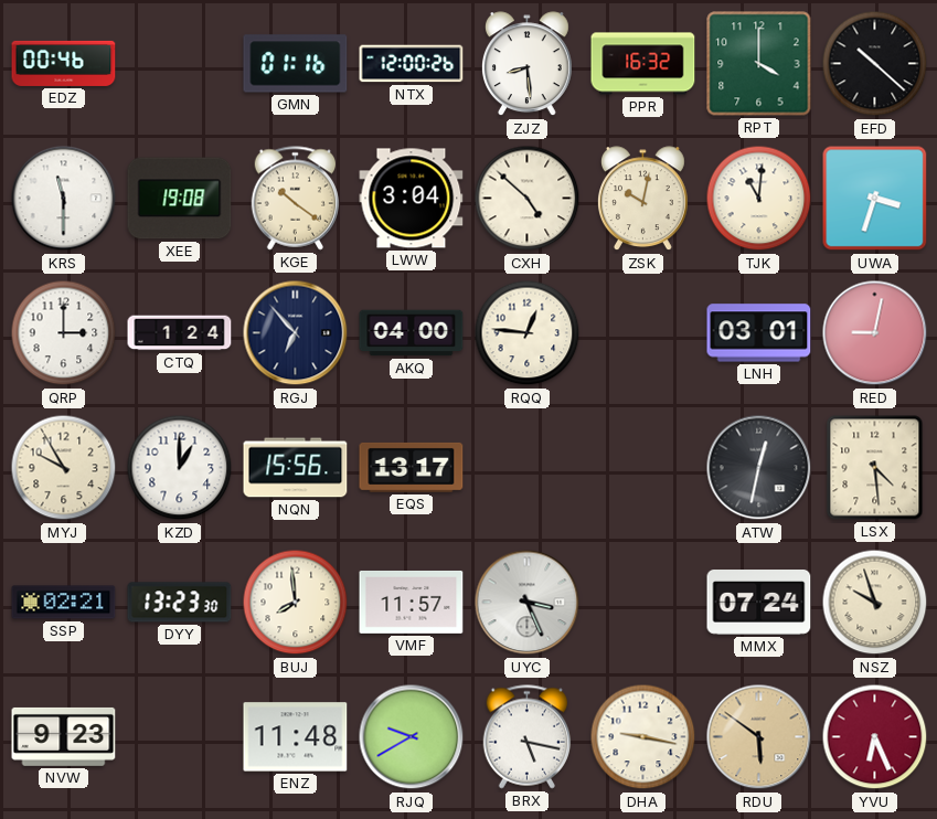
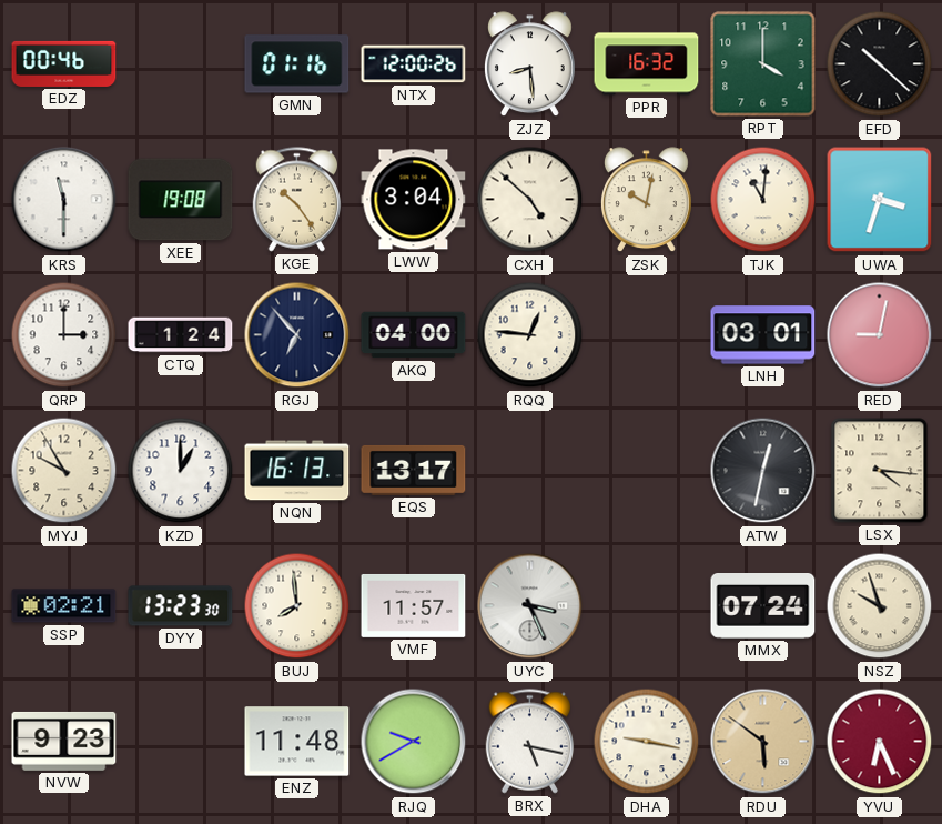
KGE: 10:21 -> 10:24
NQN: 15:56 -> 16:13
LSX: 4:29 -> 4:16
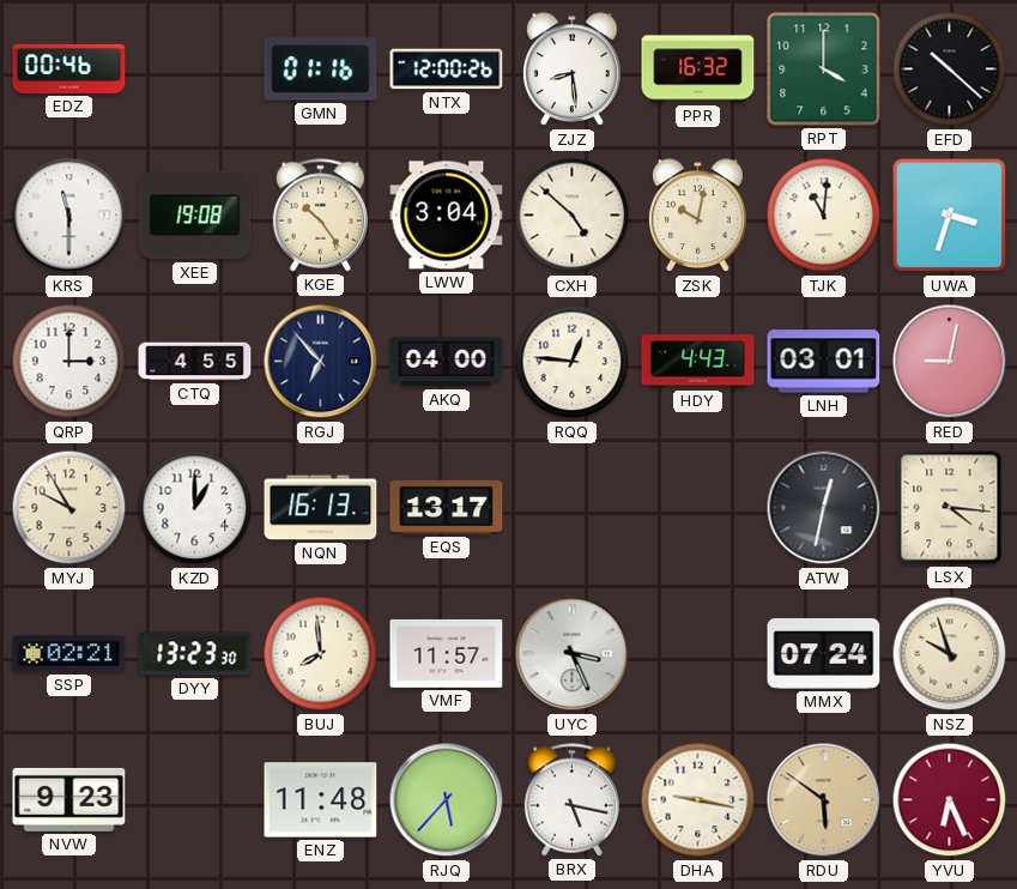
CTQ: 1:24 -> 4:55
HDY: none -> 4:43
RJQ: 9:40 -> 5:37
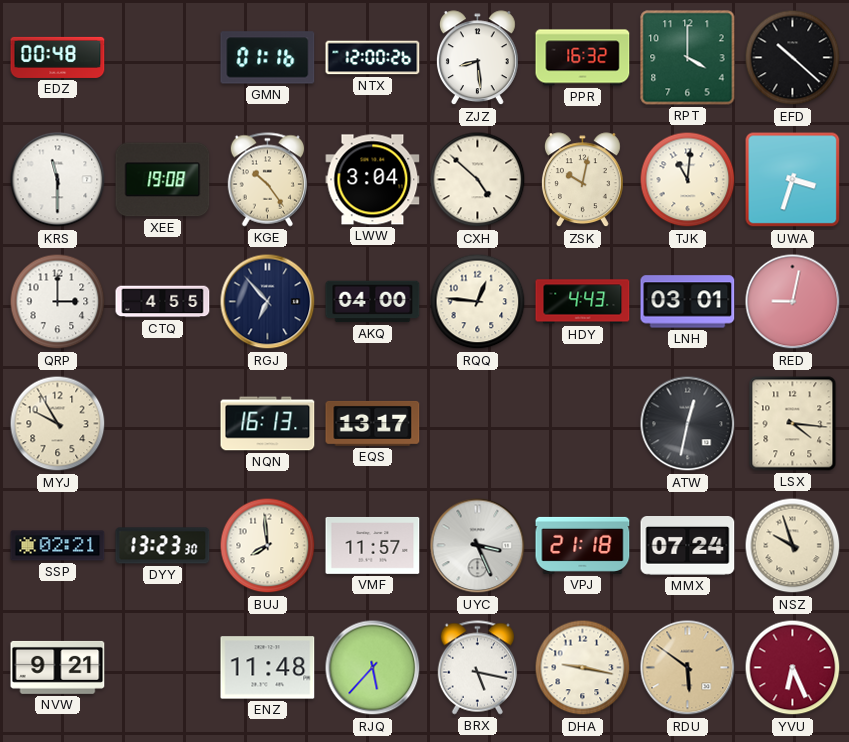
EDZ: 00:46 -> 00:48
KZD: 1:00 -> none
VPJ: none -> 21:18
NVW: 9:23 -> 9:21
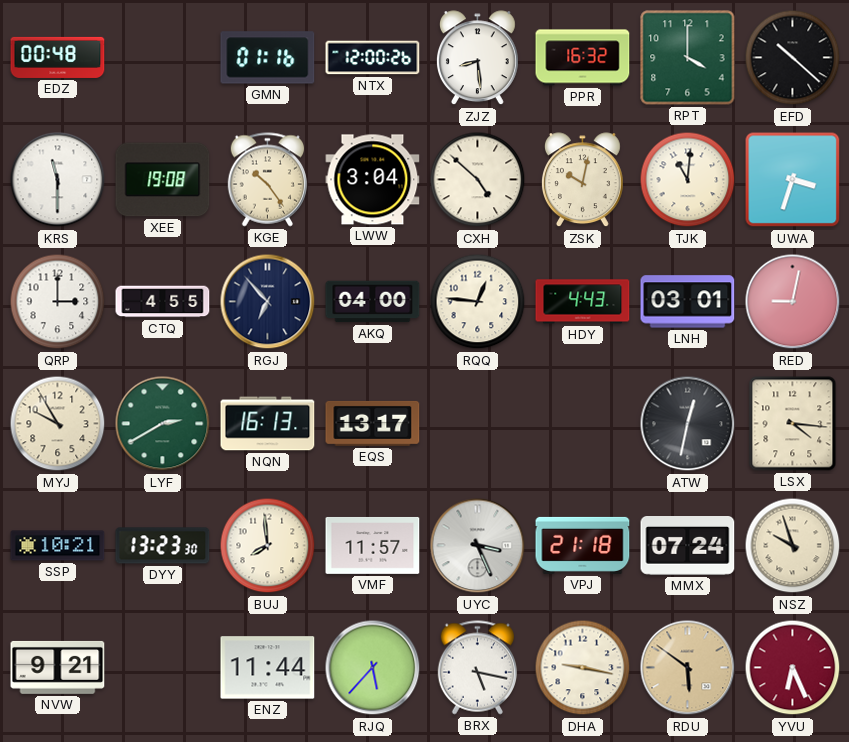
LYF: none -> 2:40
SSP: 02:21 -> 10:21
ENZ: 11:48 -> 11:44
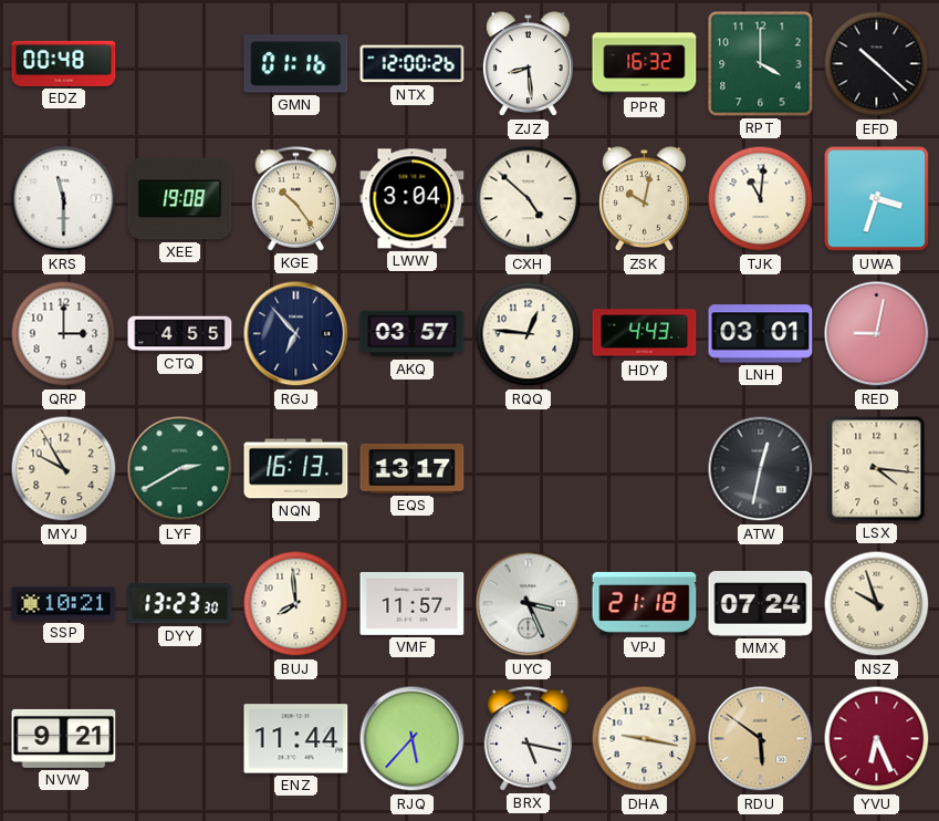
AKQ: 04:00 -> 03:57
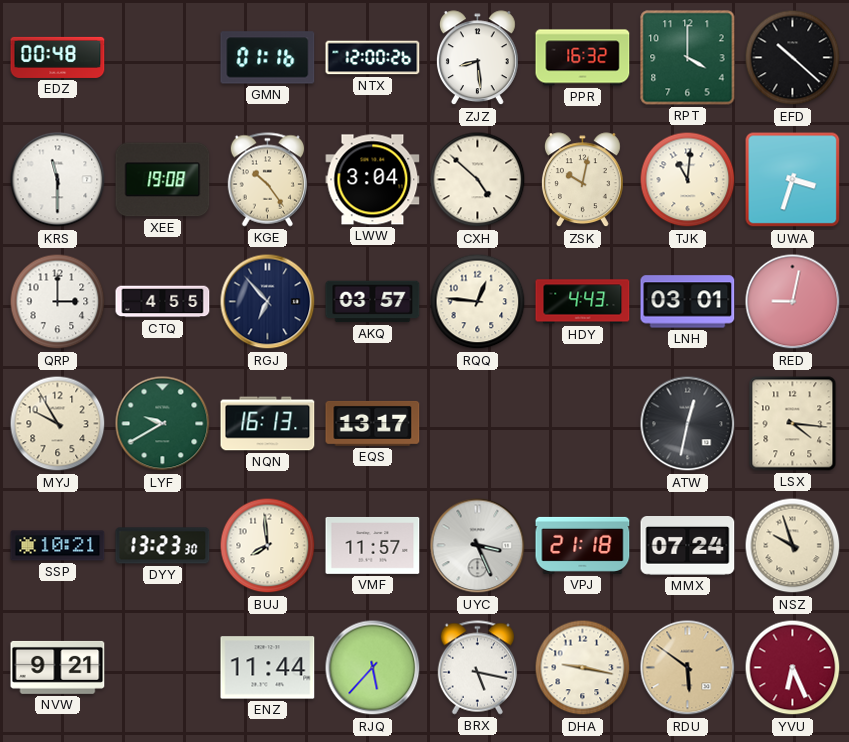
LYF: 2:40 -> 9:40
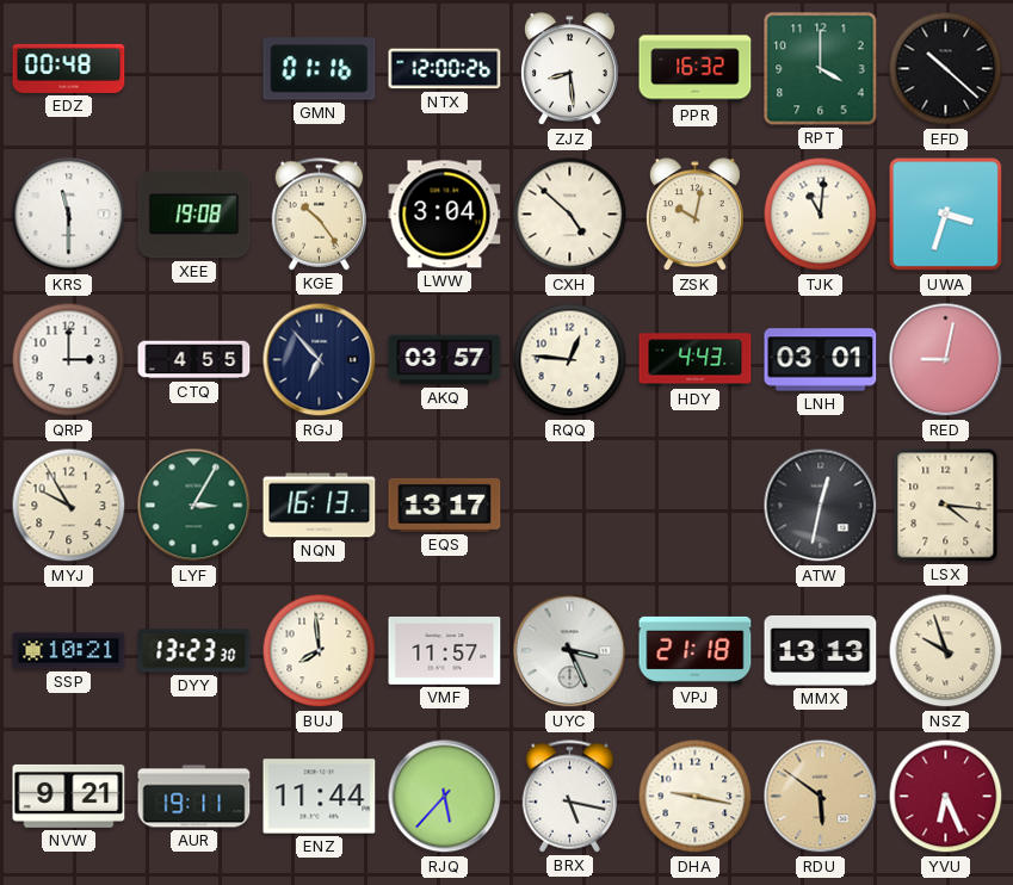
LYF: 9:40 -> 3:05
MMX: 07:24 -> 13:13
AUR: none -> 19:11
